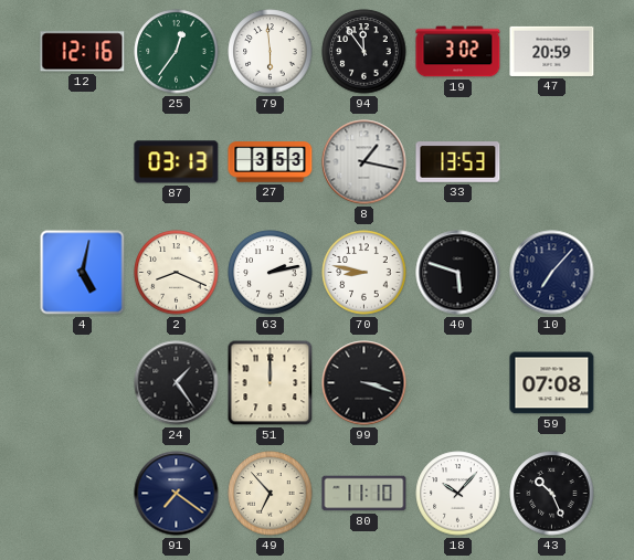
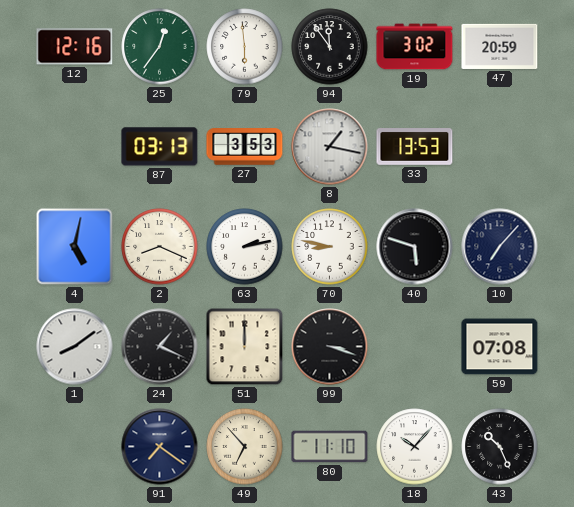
1: none -> 8:09
24: 1:24 -> 1:19
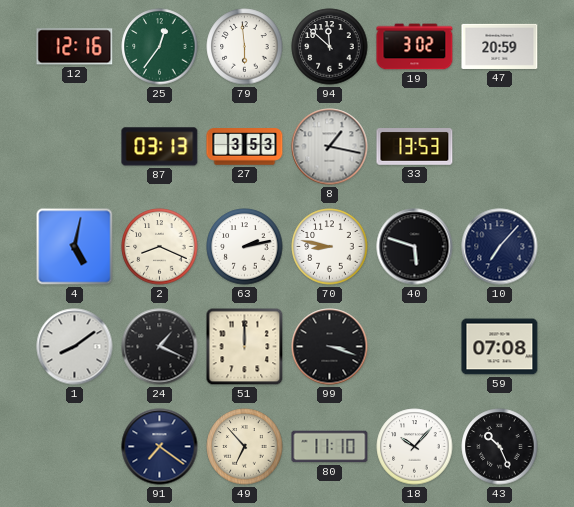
94: 11:54 -> 11:52
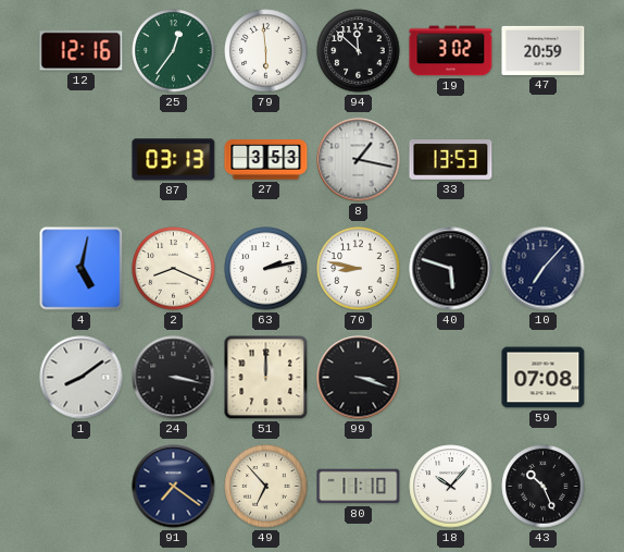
24: 1:19 -> 3:17
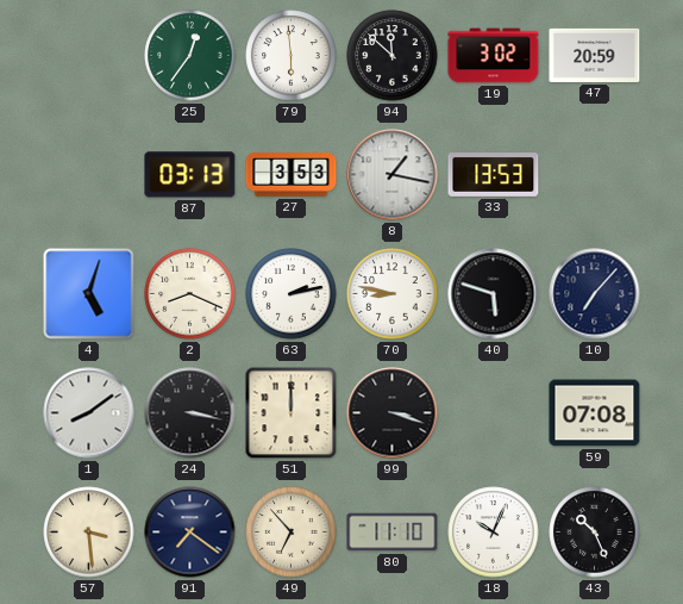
12: 12:16 -> none
4: 5:02 -> 5:03
57: none -> 3:29
18: 10:07 -> 10:04
